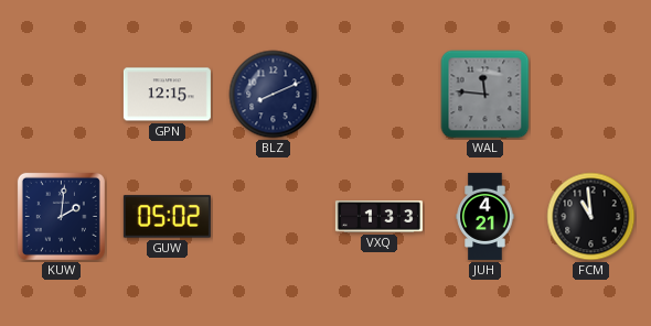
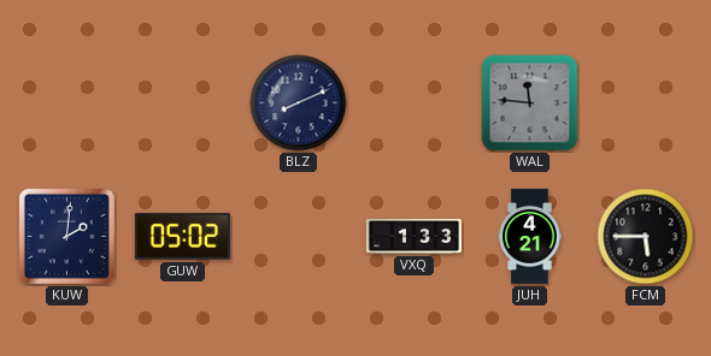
GPN: 12:15 -> none
FCM: 10:59 -> 5:45
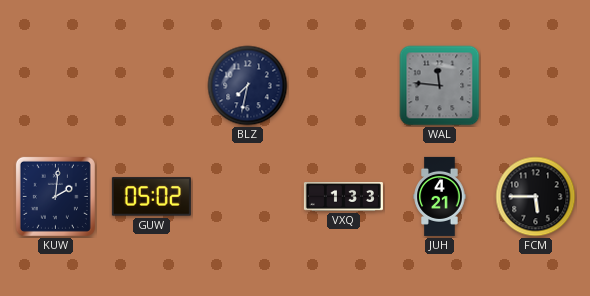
BLZ: 8:11 -> 7:32
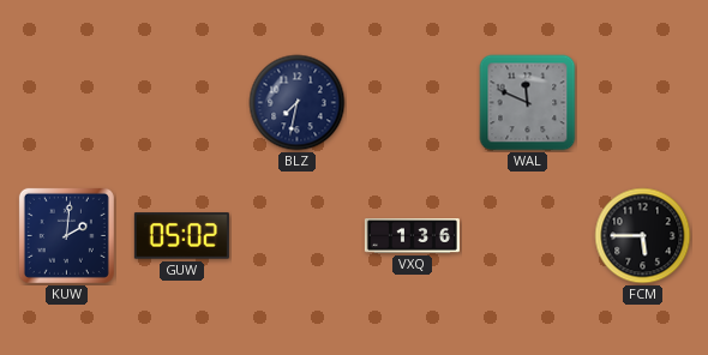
WAL: 11:46 -> 11:49
VXQ: 1:33 -> 1:36
JUH: 4:21 -> none
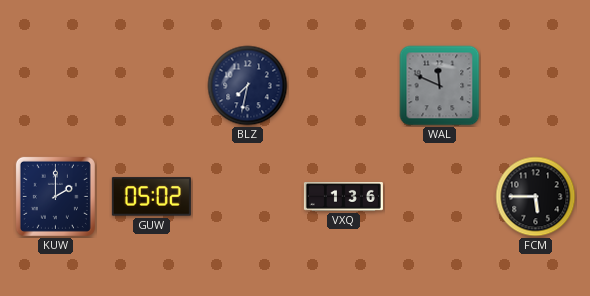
KUW: 2:01 -> 2:00
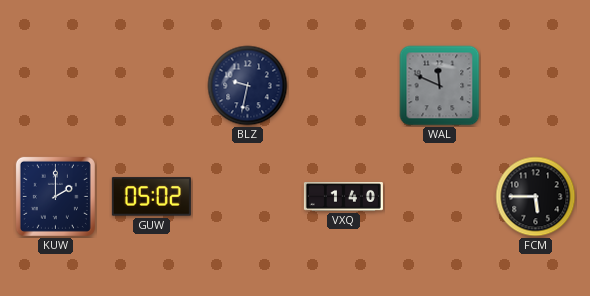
BLZ: 7:32 -> 9:32
VXQ: 1:36 -> 1:40
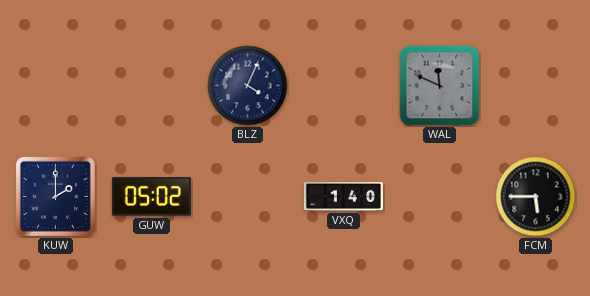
BLZ: 9:32 -> 4:04
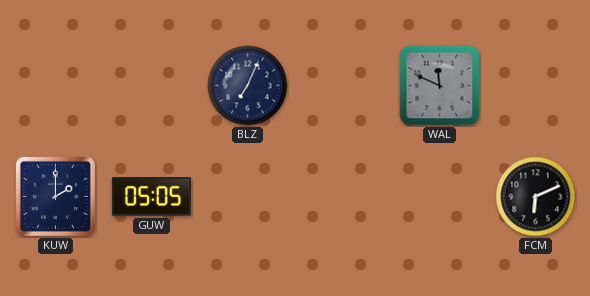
BLZ: 4:04 -> 7:04
GUW: 05:02 -> 05:05
VXQ: 1:40 -> none
FCM: 5:45 -> 6:11
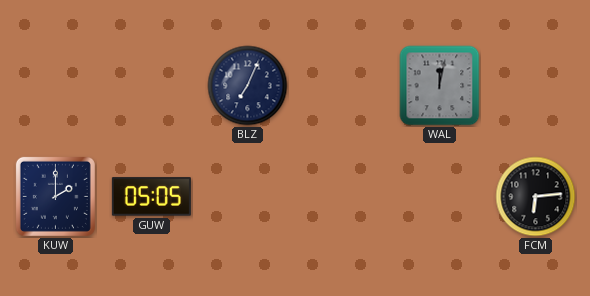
WAL: 11:49 -> 12:02
FCM: 6:11 -> 6:14
